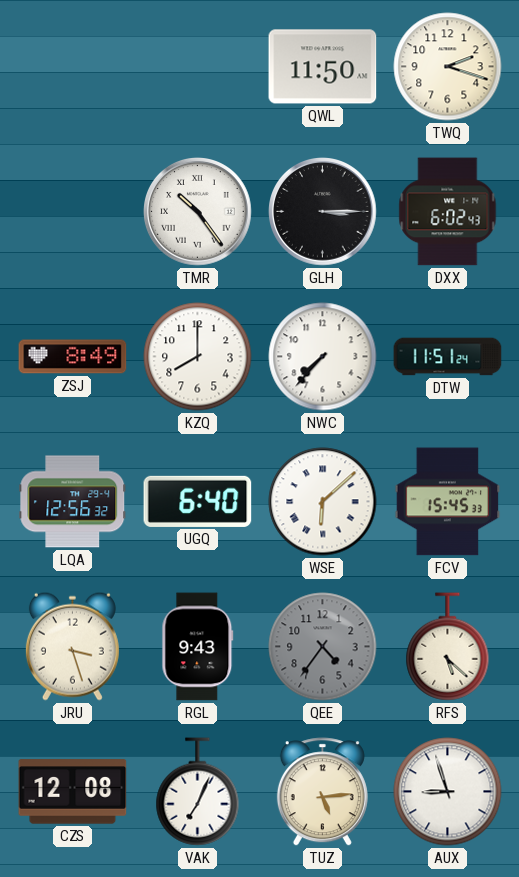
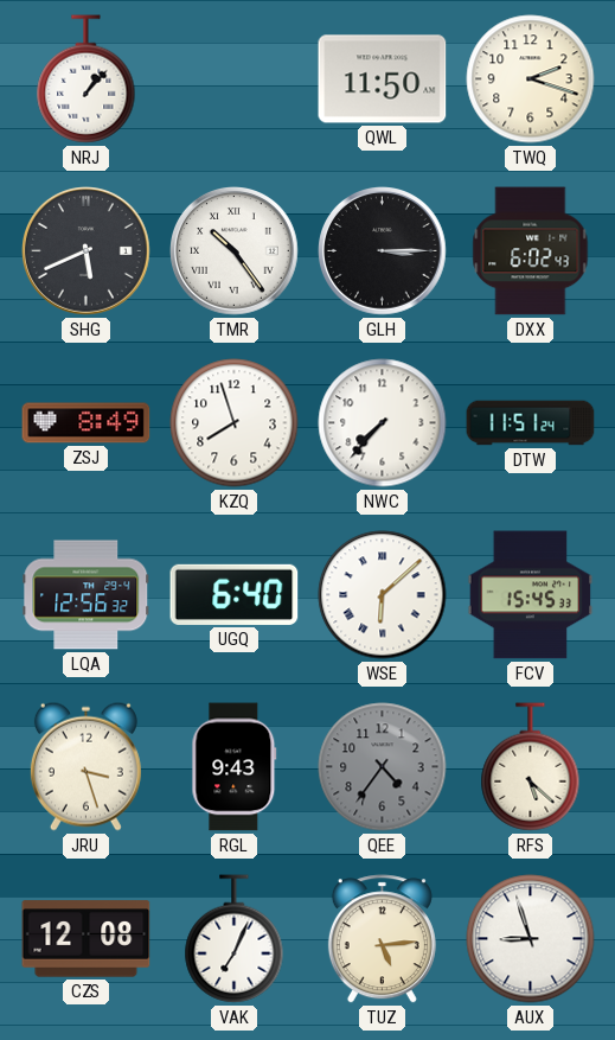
NRJ: none -> 1:07
SHG: none -> 5:41
KZQ: 8:00 -> 7:57
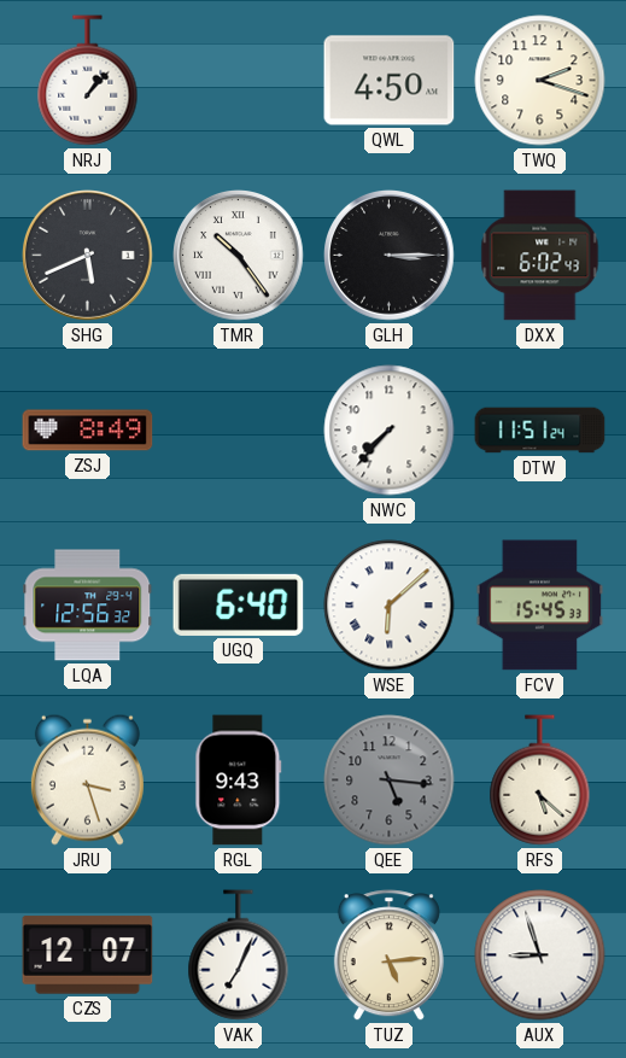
QWL: 11:50 -> 4:50
KZQ: 7:57 -> none
QEE: 4:36 -> 5:16
CZS: 12:08 -> 12:07
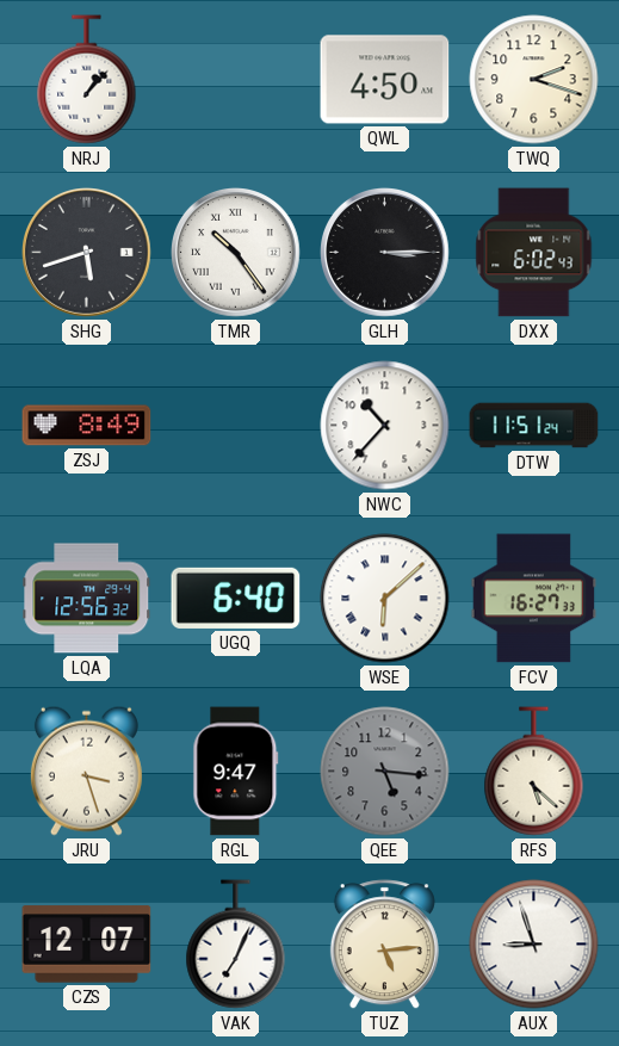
SHG: 5:41 -> 5:42
NWC: 7:37 -> 10:37
FCV: 15:45 -> 16:27
RGL: 9:43 -> 9:47
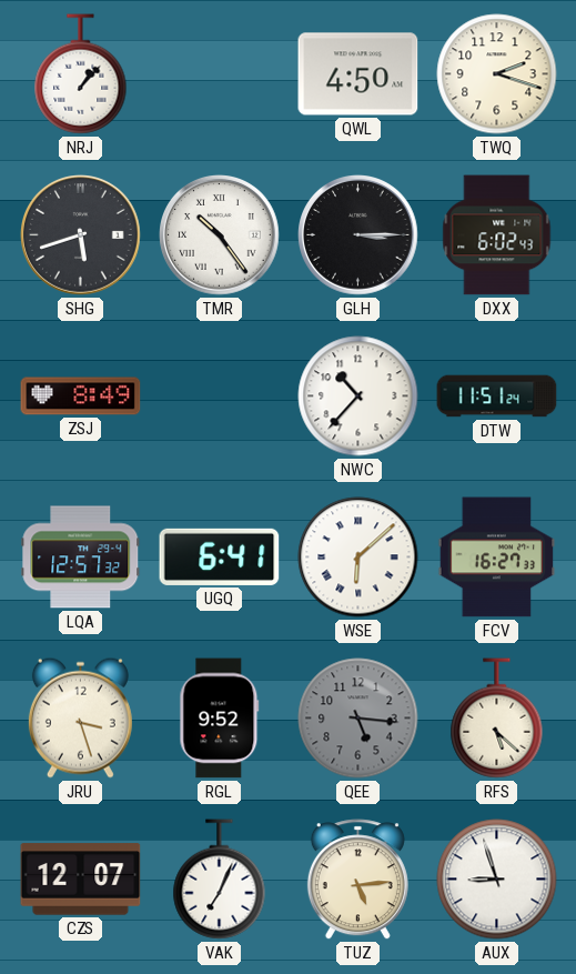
LQA: 12:56 -> 12:57
UGQ: 6:40 -> 6:41
RGL: 9:47 -> 9:52
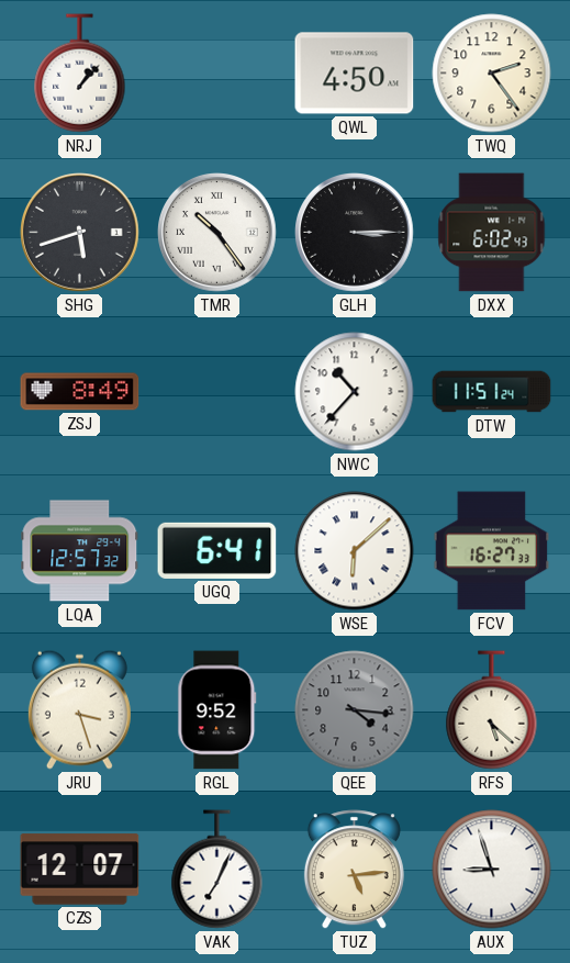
TWQ: 2:18 -> 2:24
QEE: 5:16 -> 4:16
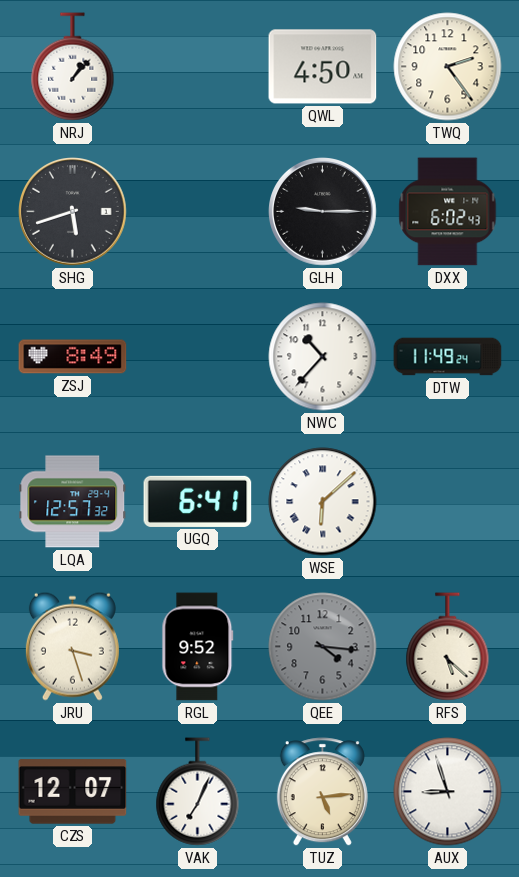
TMR: 10:24 -> none
GLH: 3:15 -> 9:15
DTW: 11:51 -> 11:49
FCV: 16:27 -> none
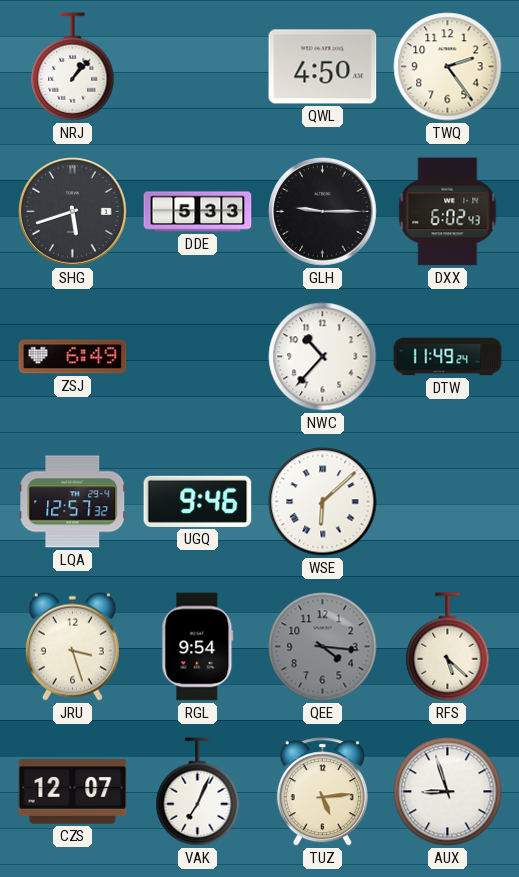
DDE: none -> 5:33
ZSJ: 8:49 -> 6:49
UGQ: 6:41 -> 9:46
RGL: 9:52 -> 9:54
